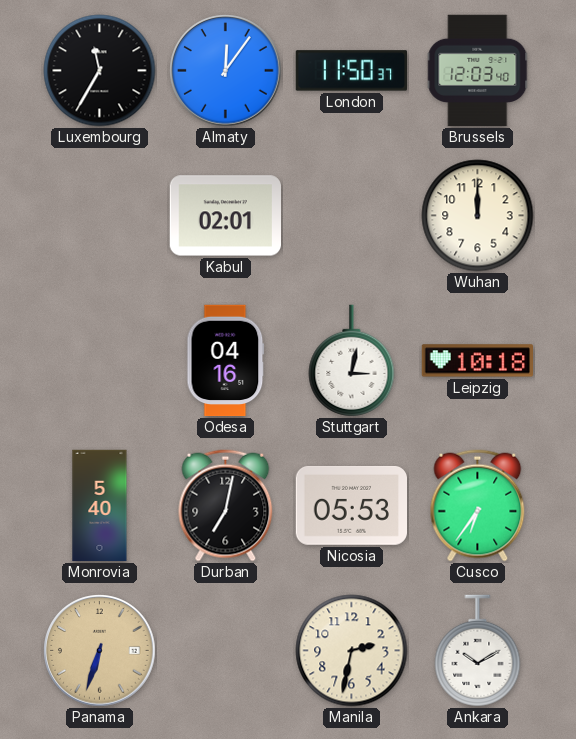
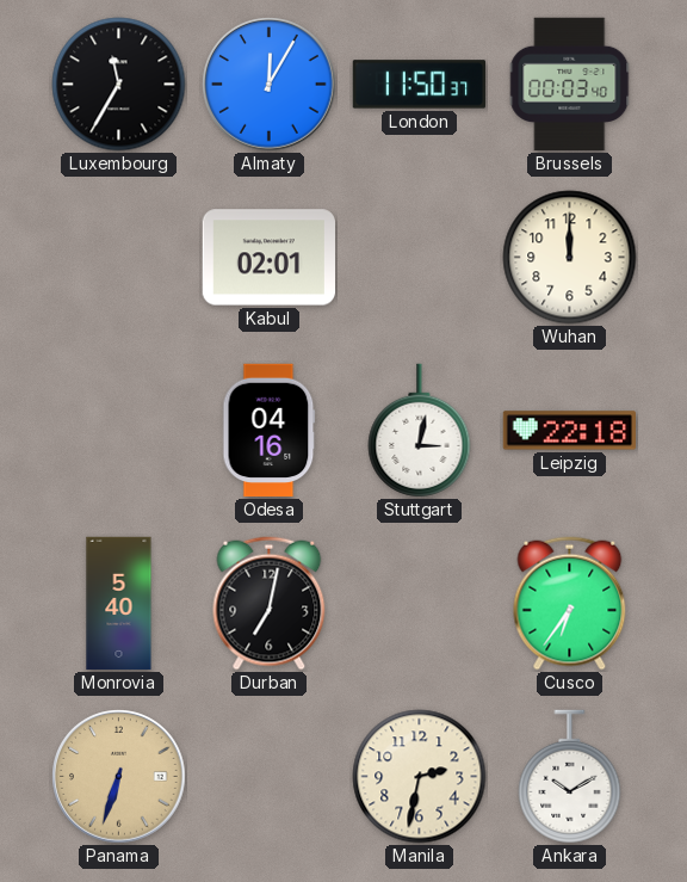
Almaty: 12:06 -> 12:05
Brussels: 12:03 -> 00:03
Leipzig: 10:18 -> 22:18
Nicosia: 05:53 -> none
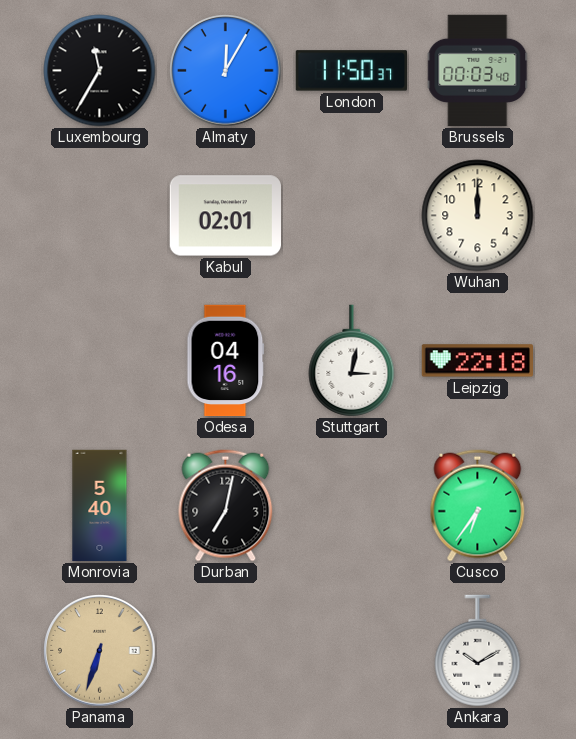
Manila: 2:32 -> none
